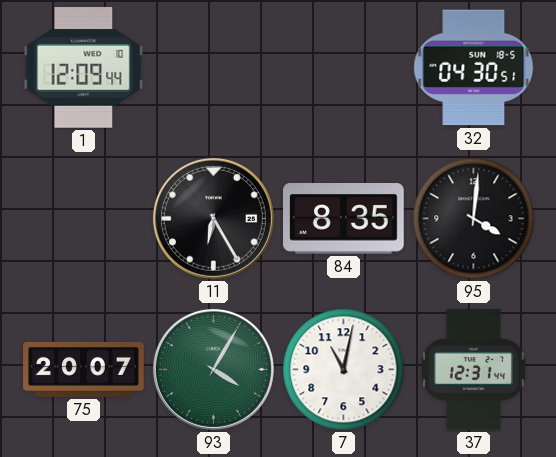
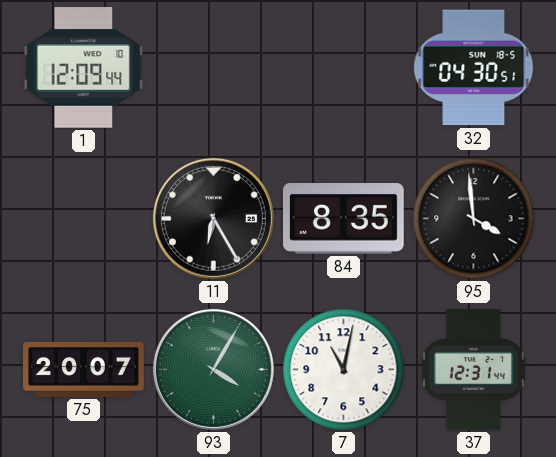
95: 4:01 -> 3:59
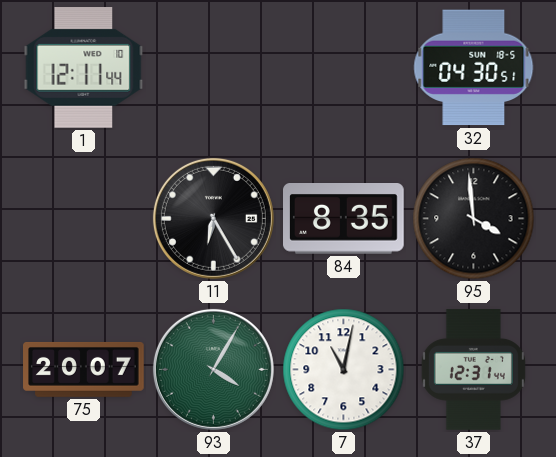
1: 12:09 -> 12:11
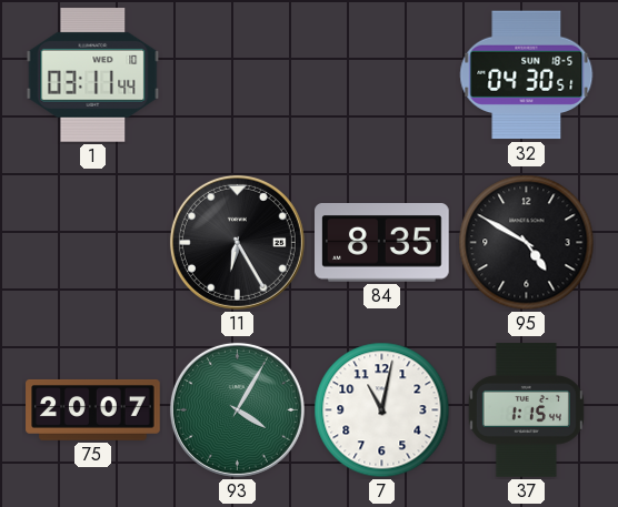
1: 12:11 -> 03:11
95: 3:59 -> 4:50
37: 12:31 -> 1:15
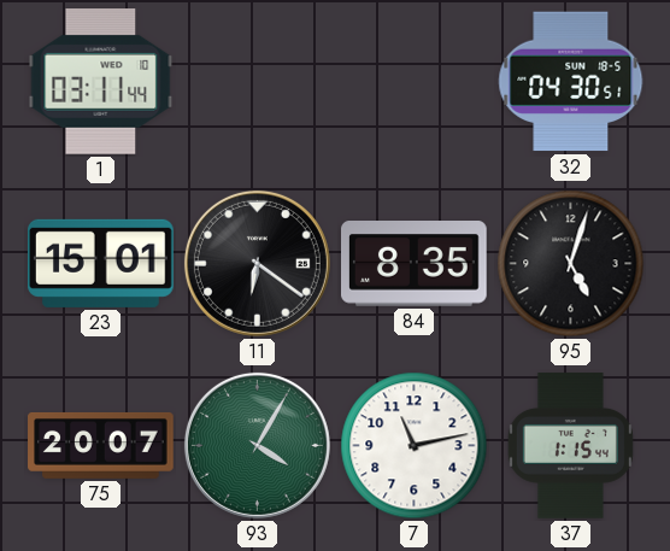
23: none -> 15:01
11: 6:25 -> 6:21
95: 4:50 -> 5:03
7: 11:02 -> 11:13
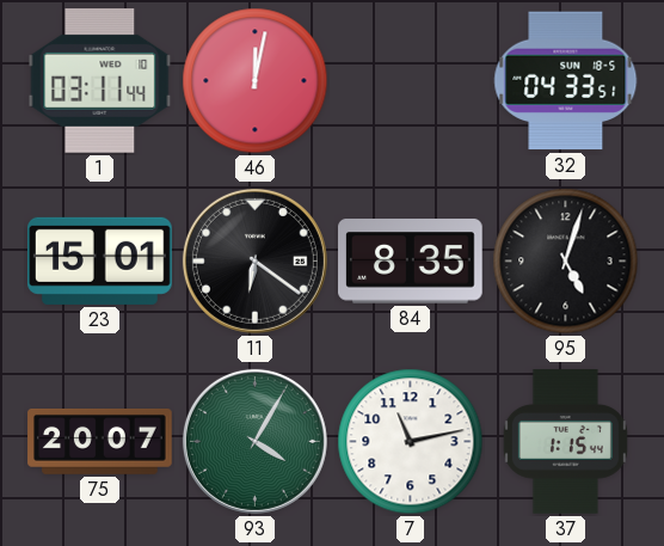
46: none -> 12:02
32: 04:30 -> 04:33
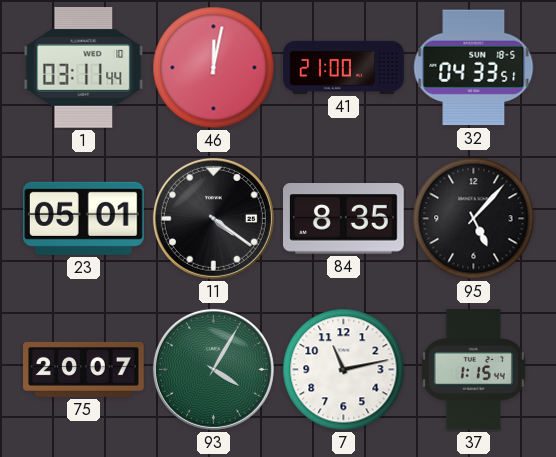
41: none -> 21:00
23: 15:01 -> 05:01
11: 6:21 -> 4:21
95: 5:03 -> 5:07
